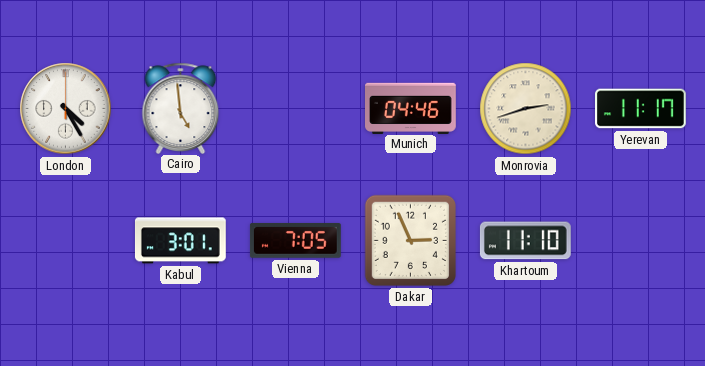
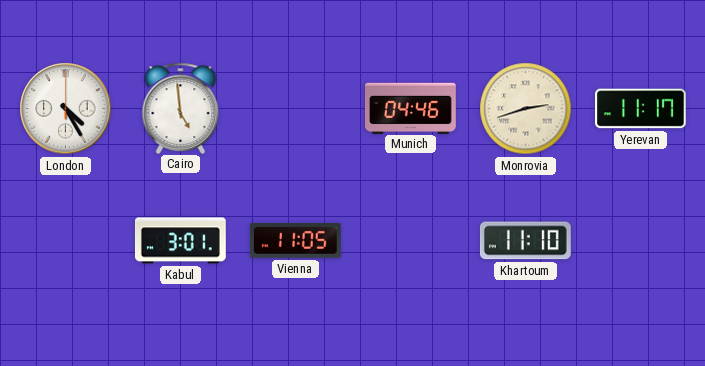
Vienna: 7:05 -> 11:05
Dakar: 2:56 -> none
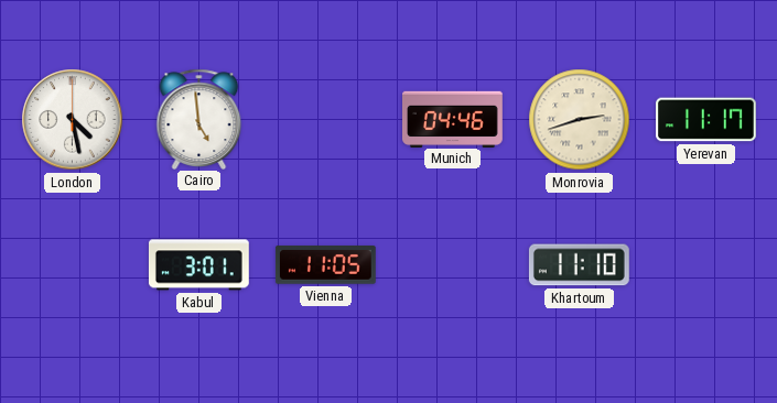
London: 4:25 -> 4:28
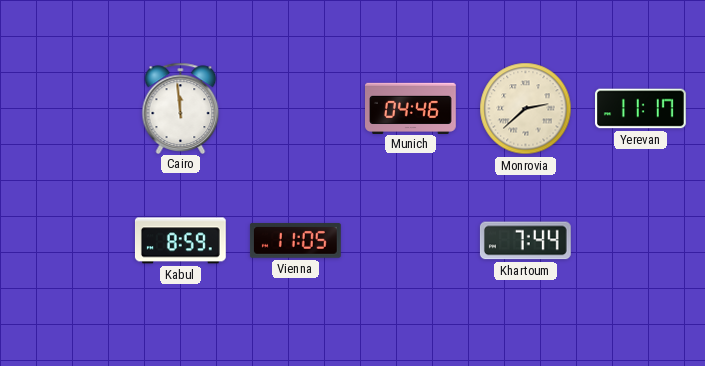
London: 4:28 -> none
Cairo: 4:59 -> 11:59
Monrovia: 2:42 -> 2:38
Kabul: 3:01 -> 8:59
Khartoum: 11:10 -> 7:44
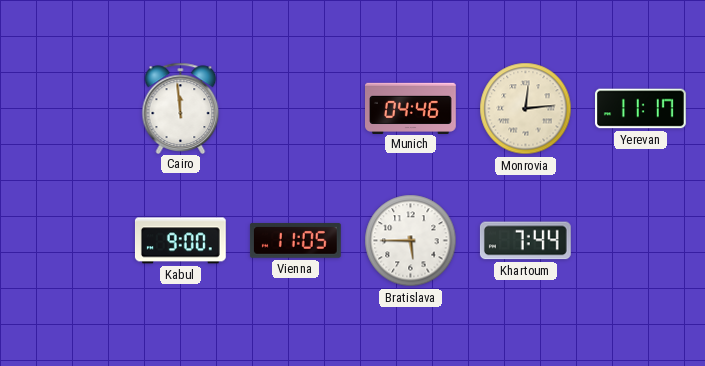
Monrovia: 2:38 -> 12:14
Kabul: 8:59 -> 9:00
Bratislava: none -> 5:45
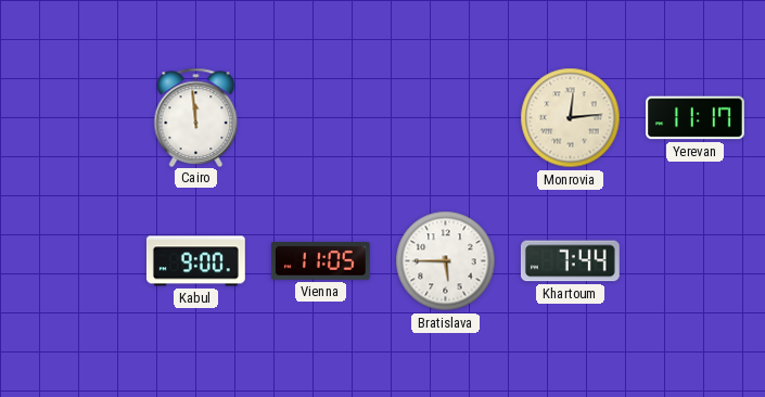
Munich: 04:46 -> none
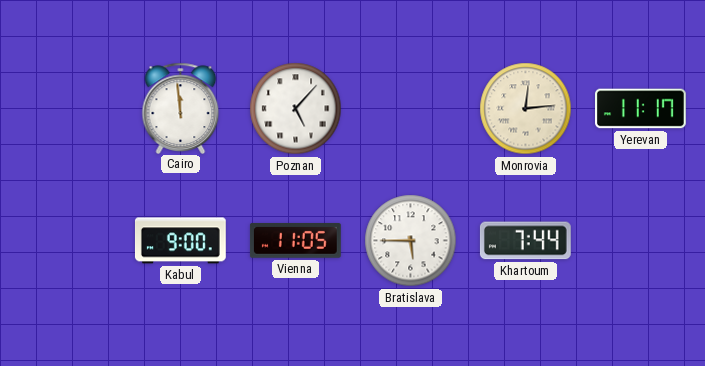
Poznan: none -> 5:07
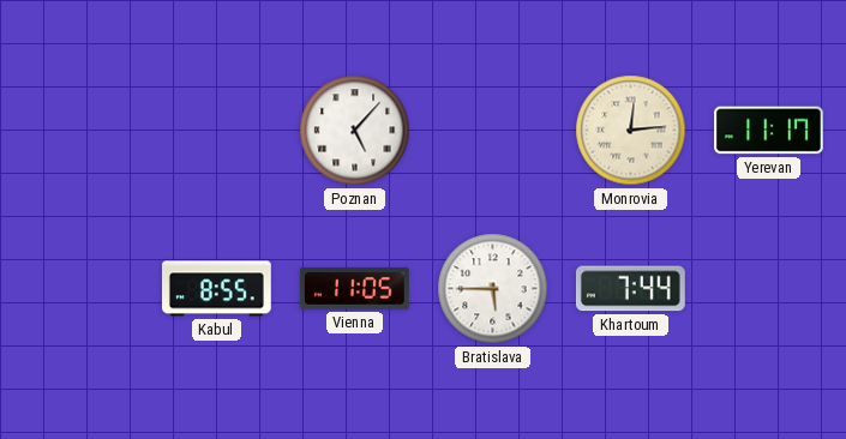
Cairo: 11:59 -> none
Kabul: 9:00 -> 8:55
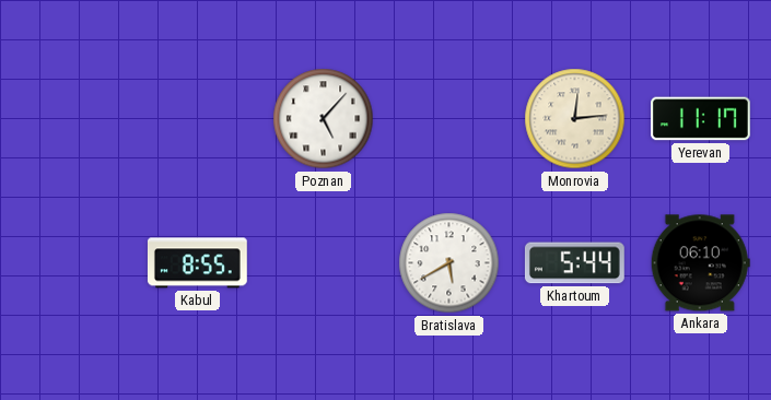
Vienna: 11:05 -> none
Bratislava: 5:45 -> 5:40
Khartoum: 7:44 -> 5:44
Ankara: none -> 06:10
